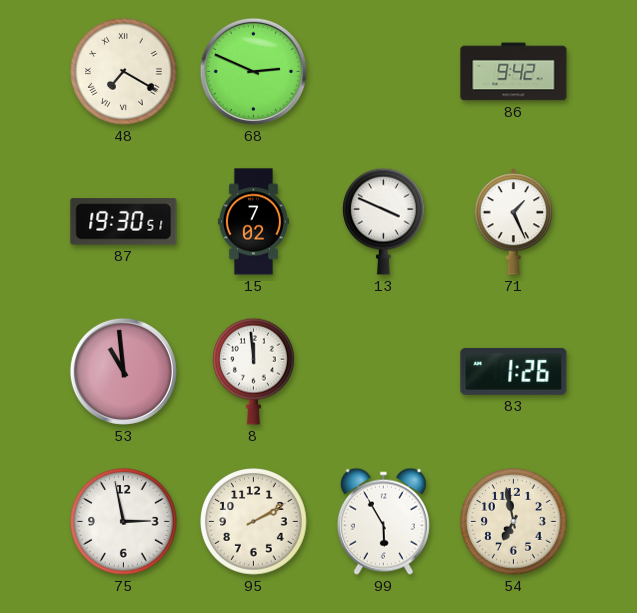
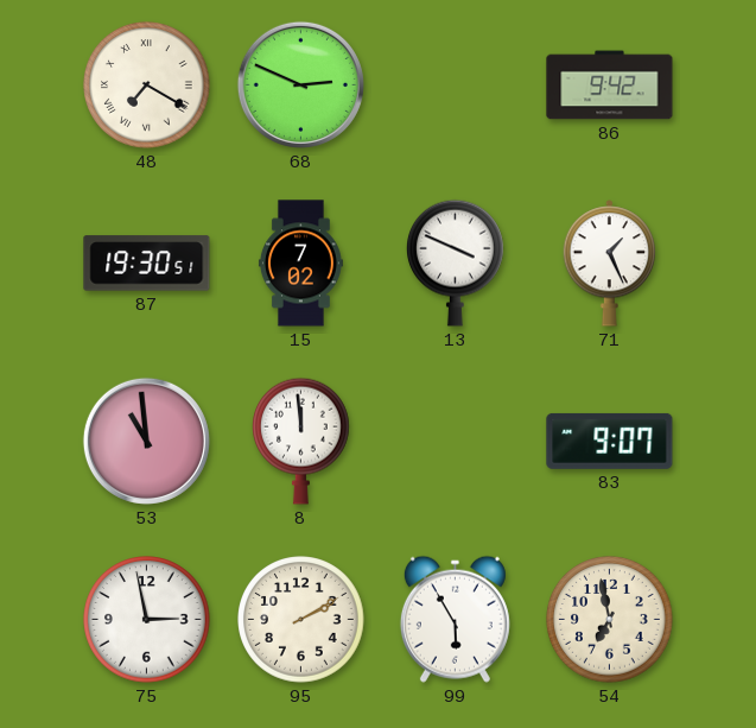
83: 1:26 -> 9:07
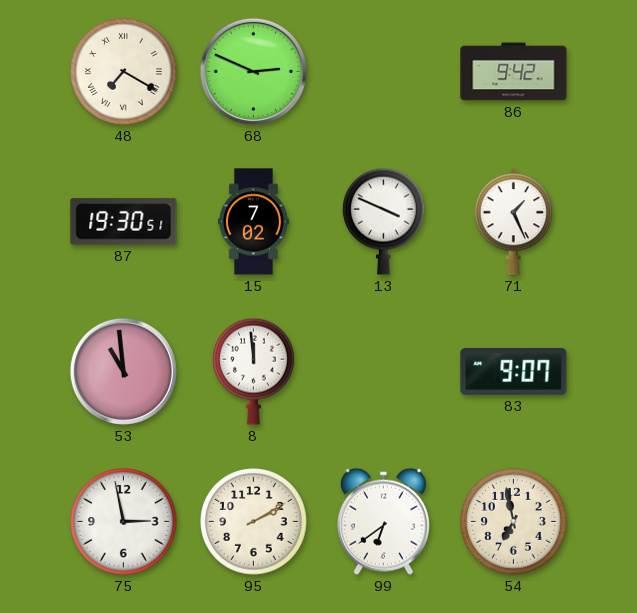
99: 5:55 -> 6:39
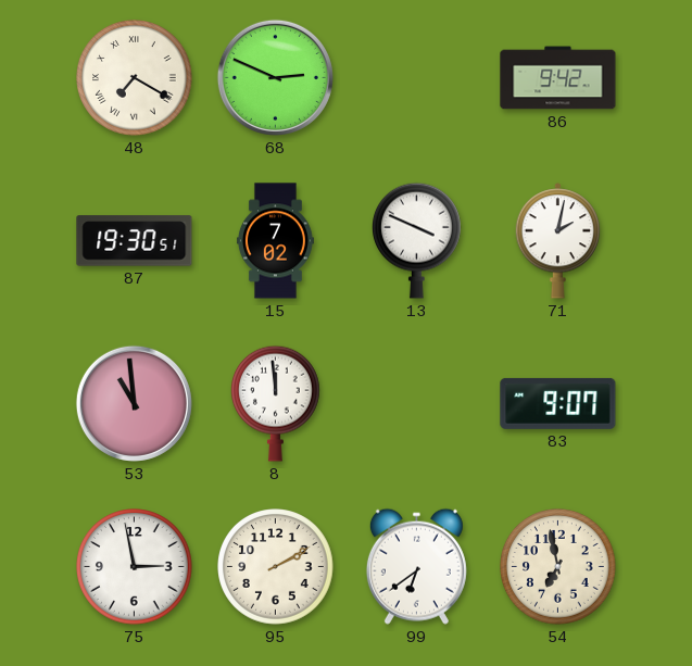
71: 1:26 -> 2:02
